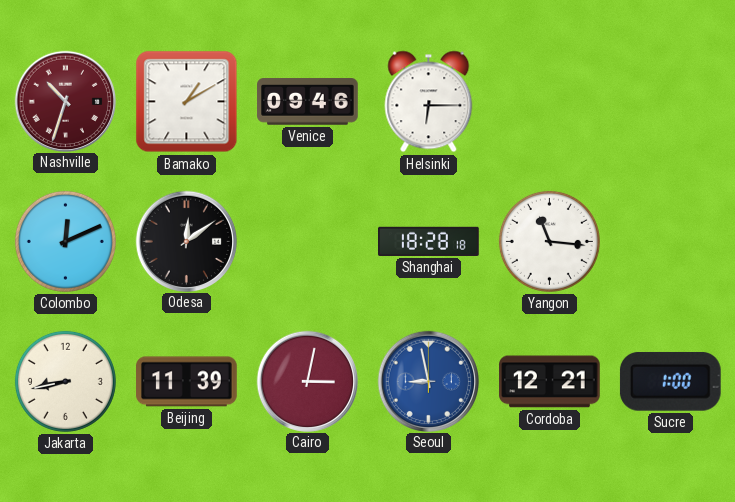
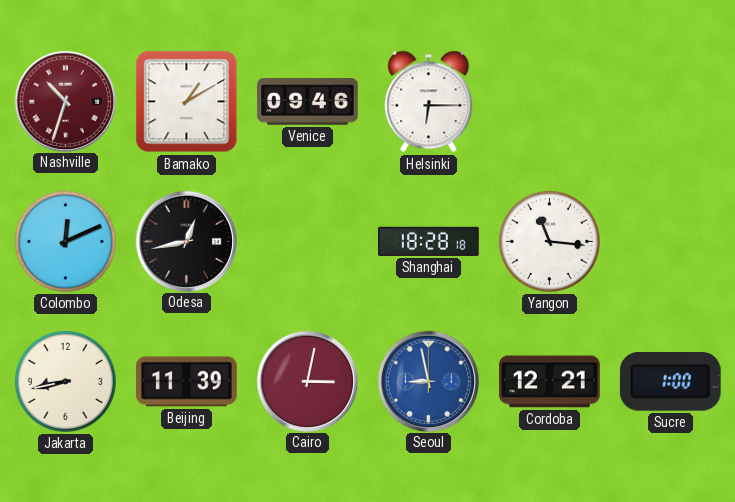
Odesa: 12:09 -> 12:43
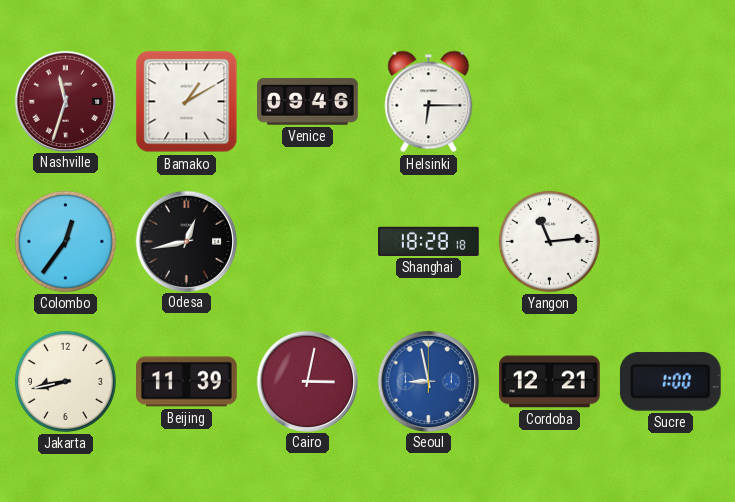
Nashville: 10:33 -> 11:33
Colombo: 12:11 -> 12:36
Yangon: 11:16 -> 11:14
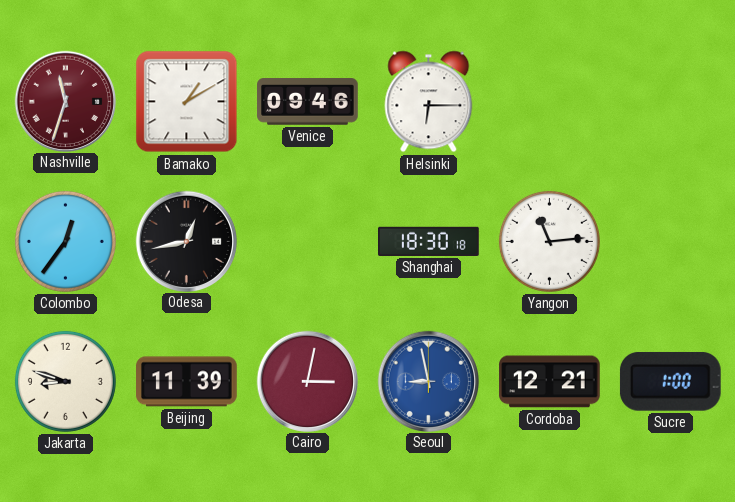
Shanghai: 18:28 -> 18:30
Jakarta: 8:43 -> 8:48
